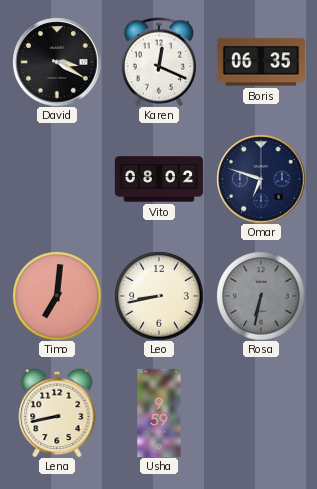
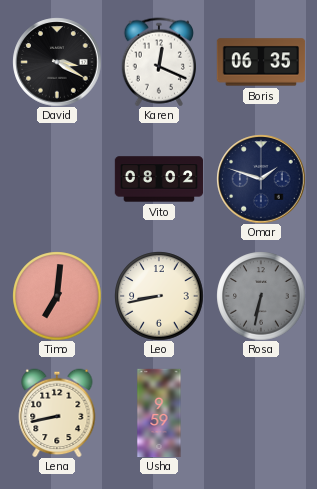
Omar: 6:48 -> 1:48
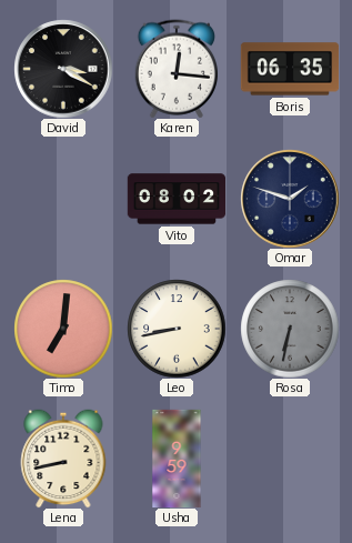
Karen: 12:19 -> 12:16
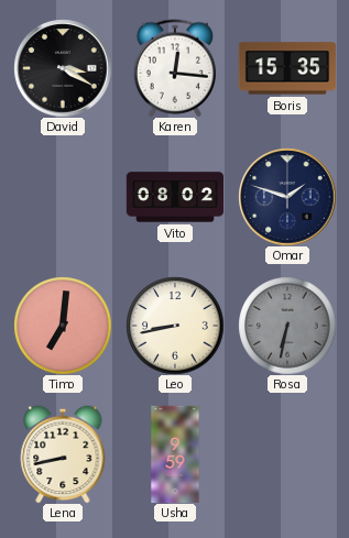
Boris: 06:35 -> 15:35
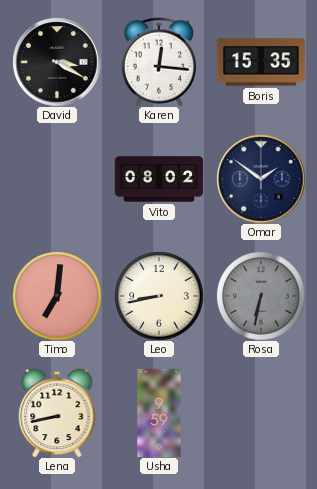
Omar: 1:48 -> 1:51
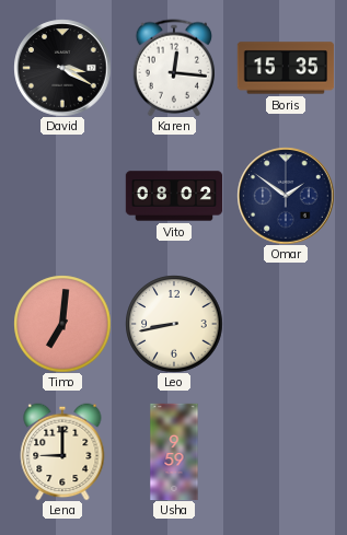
Rosa: 6:32 -> none
Lena: 8:43 -> 9:00
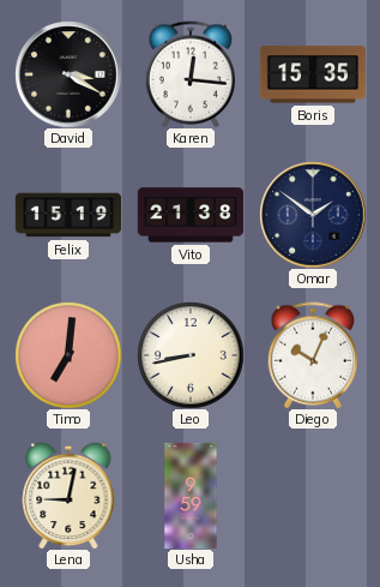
Felix: none -> 15:19
Vito: 08:02 -> 21:38
Diego: none -> 10:04
Lena: 9:00 -> 9:02
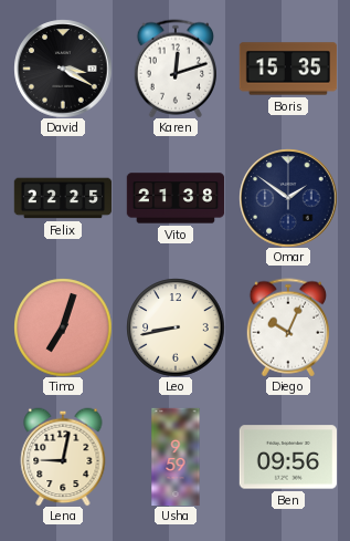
Karen: 12:16 -> 12:12
Felix: 15:19 -> 22:25
Timo: 7:01 -> 7:03
Ben: none -> 09:56
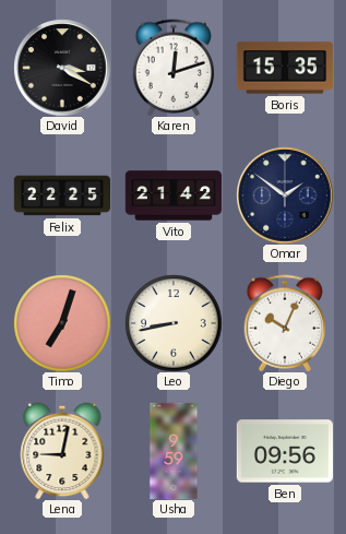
Vito: 21:38 -> 21:42
